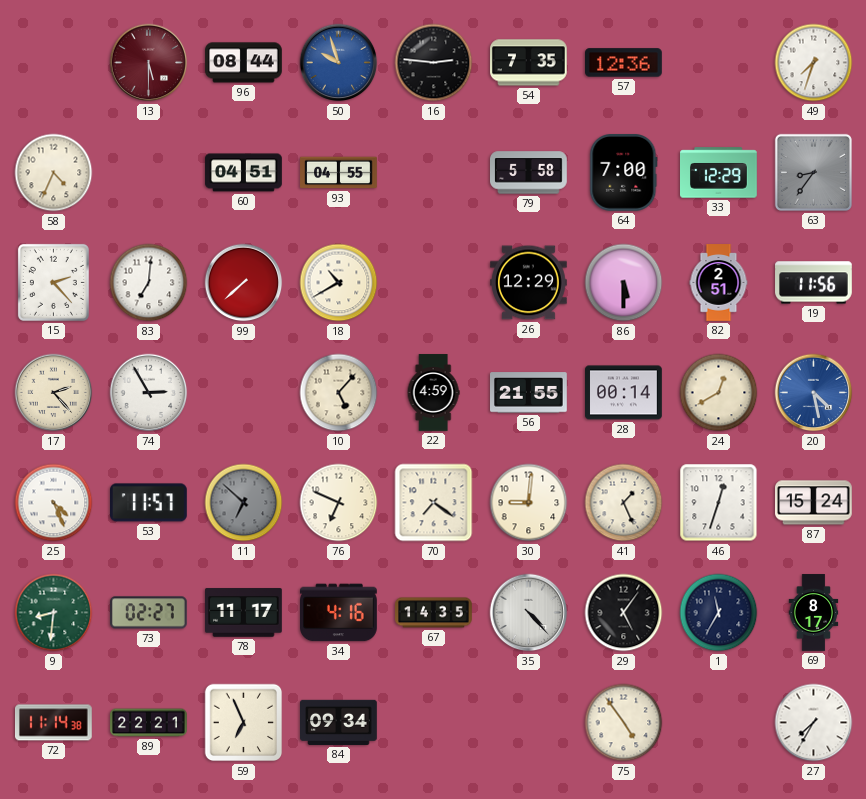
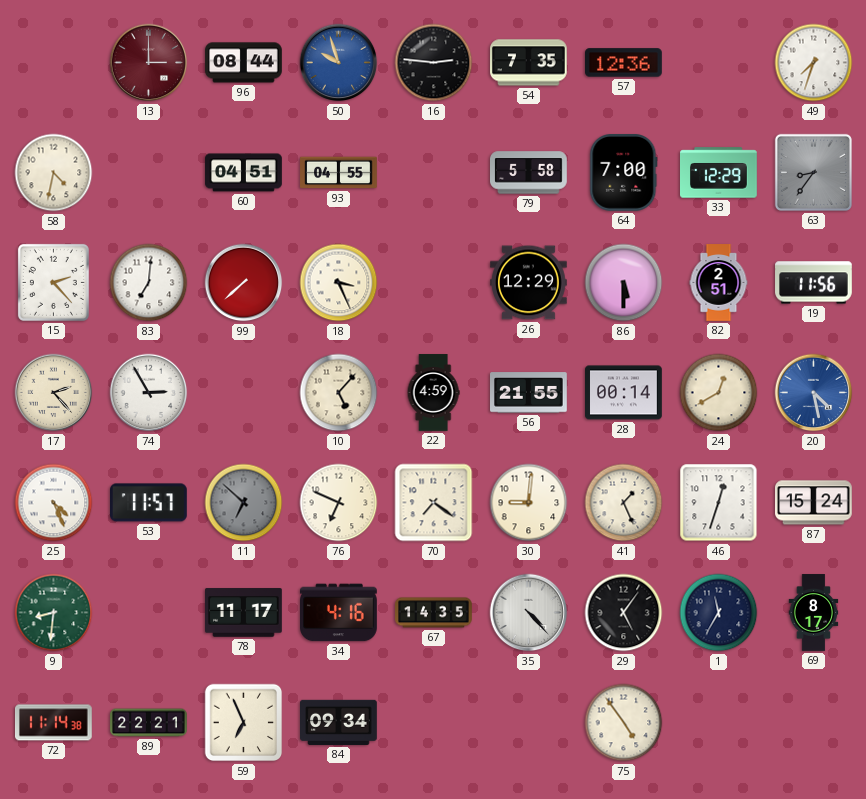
13: 5:30 -> 3:00
58: 4:34 -> 4:32
18: 10:40 -> 3:26
73: 02:27 -> none
27: 7:35 -> none
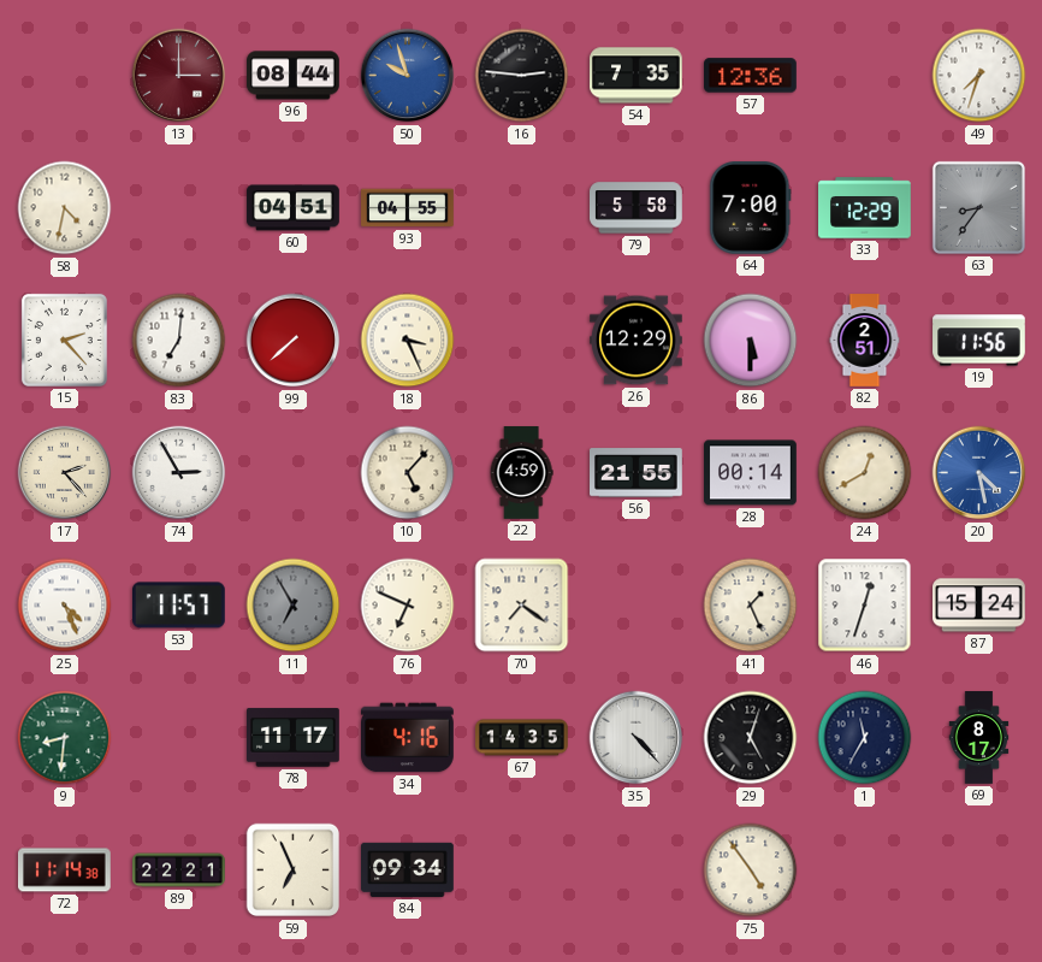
11: 6:52 -> 6:55
30: 9:01 -> none
29: 5:06 -> 5:03
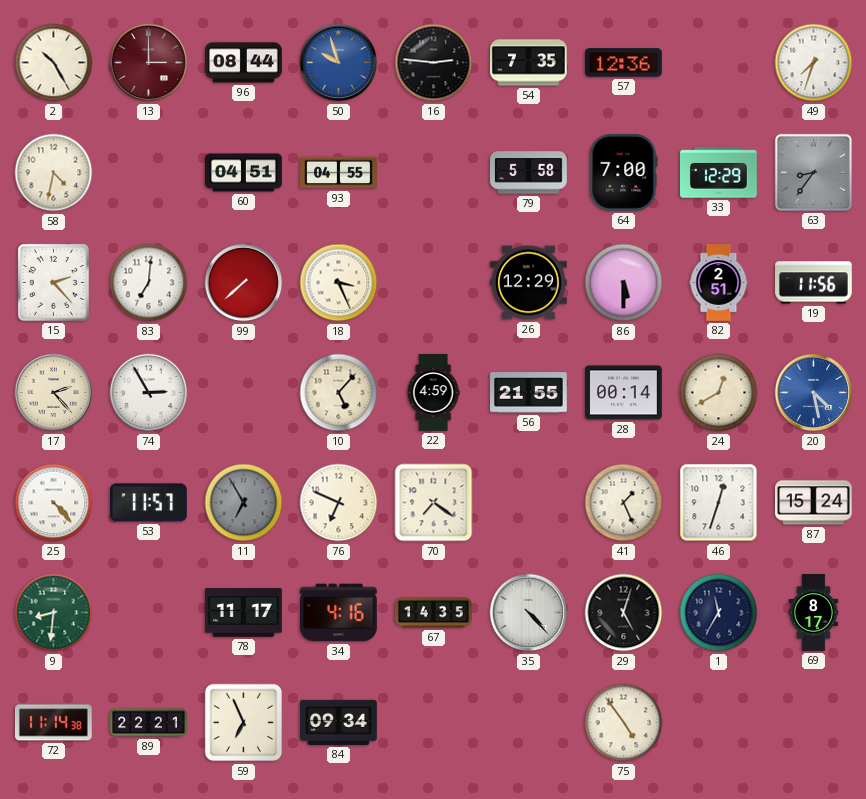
2: none -> 10:25
25: 4:26 -> 4:23
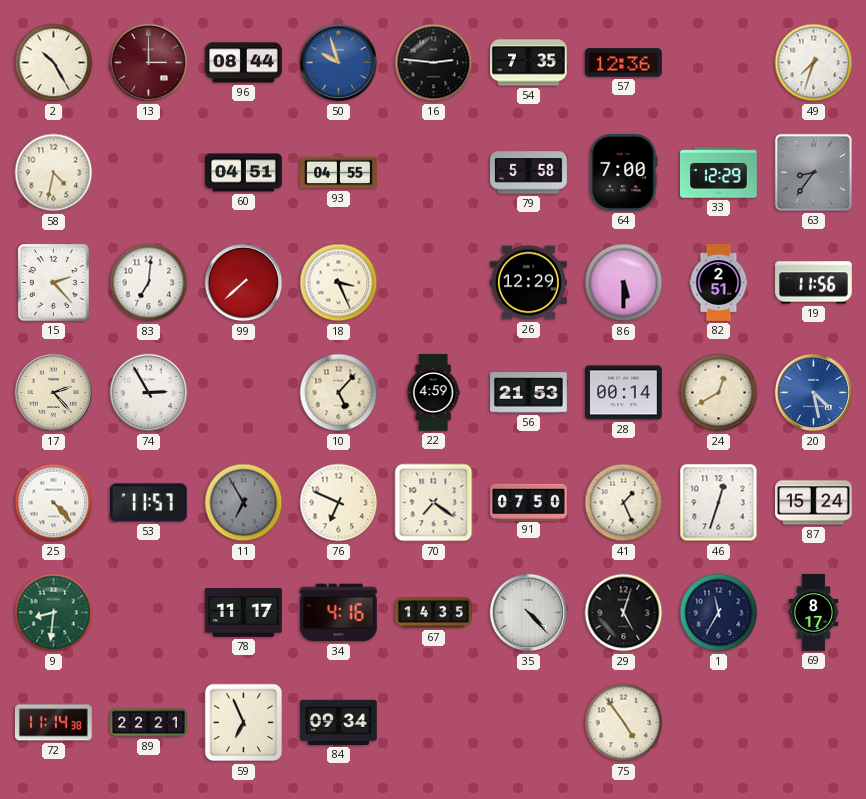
56: 21:55 -> 21:53
91: none -> 07:50
